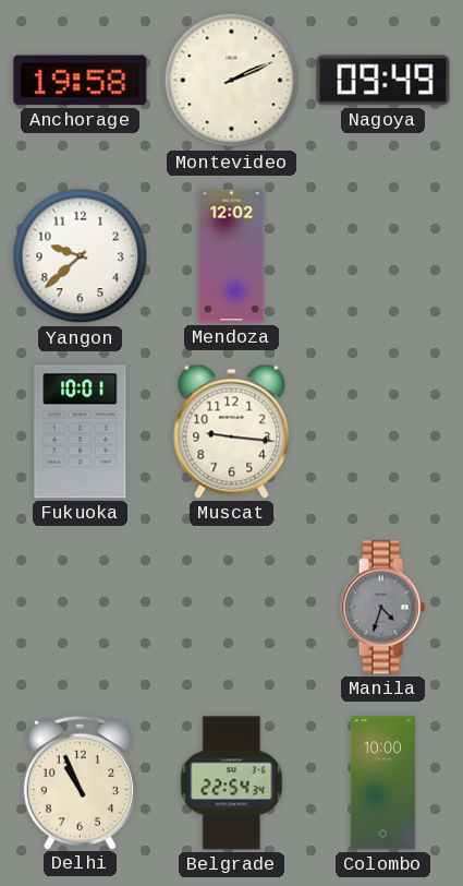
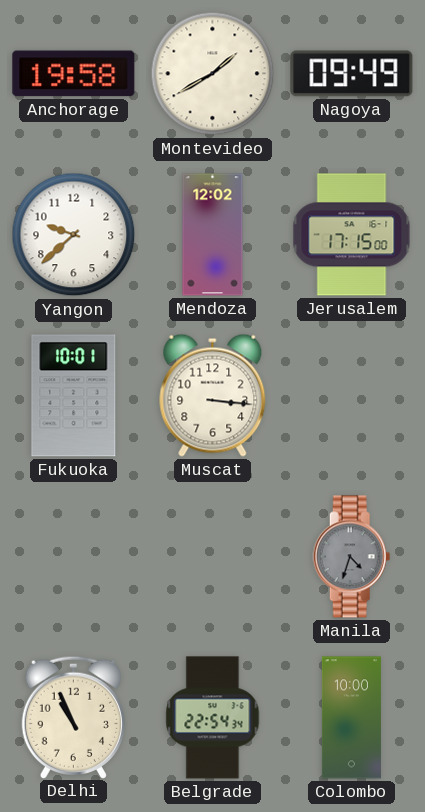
Montevideo: 2:11 -> 1:40
Jerusalem: none -> 17:15
Muscat: 9:16 -> 3:16
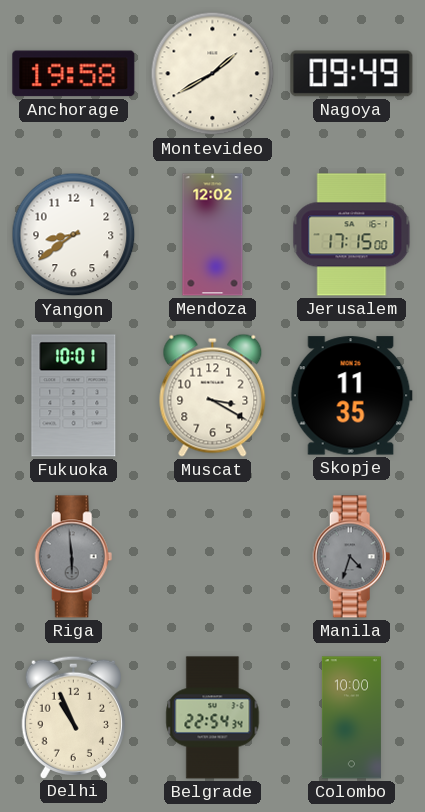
Yangon: 9:38 -> 8:39
Muscat: 3:16 -> 3:20
Skopje: none -> 11:35
Riga: none -> 5:59
